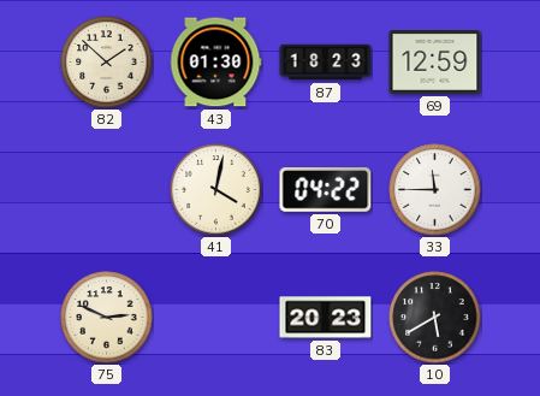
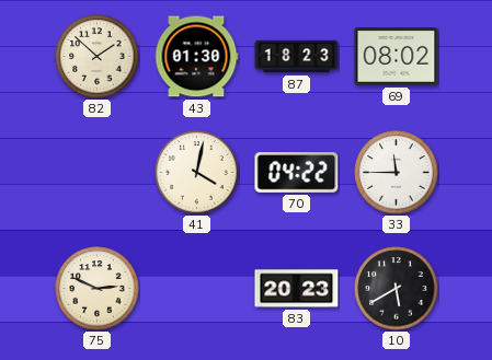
69: 12:59 -> 08:02
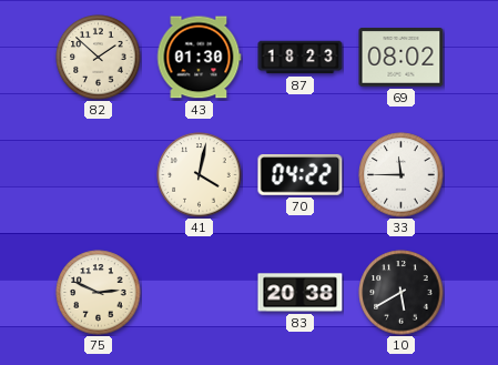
83: 20:23 -> 20:38
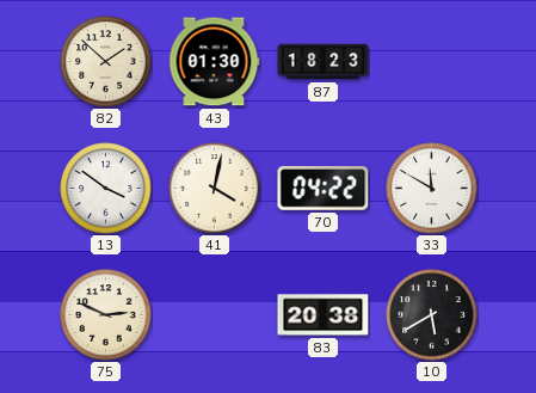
69: 08:02 -> none
13: none -> 3:51
33: 11:45 -> 11:50
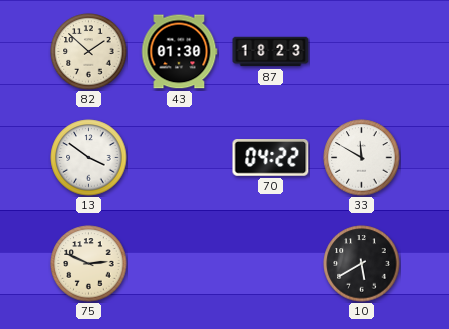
41: 4:02 -> none
83: 20:38 -> none
